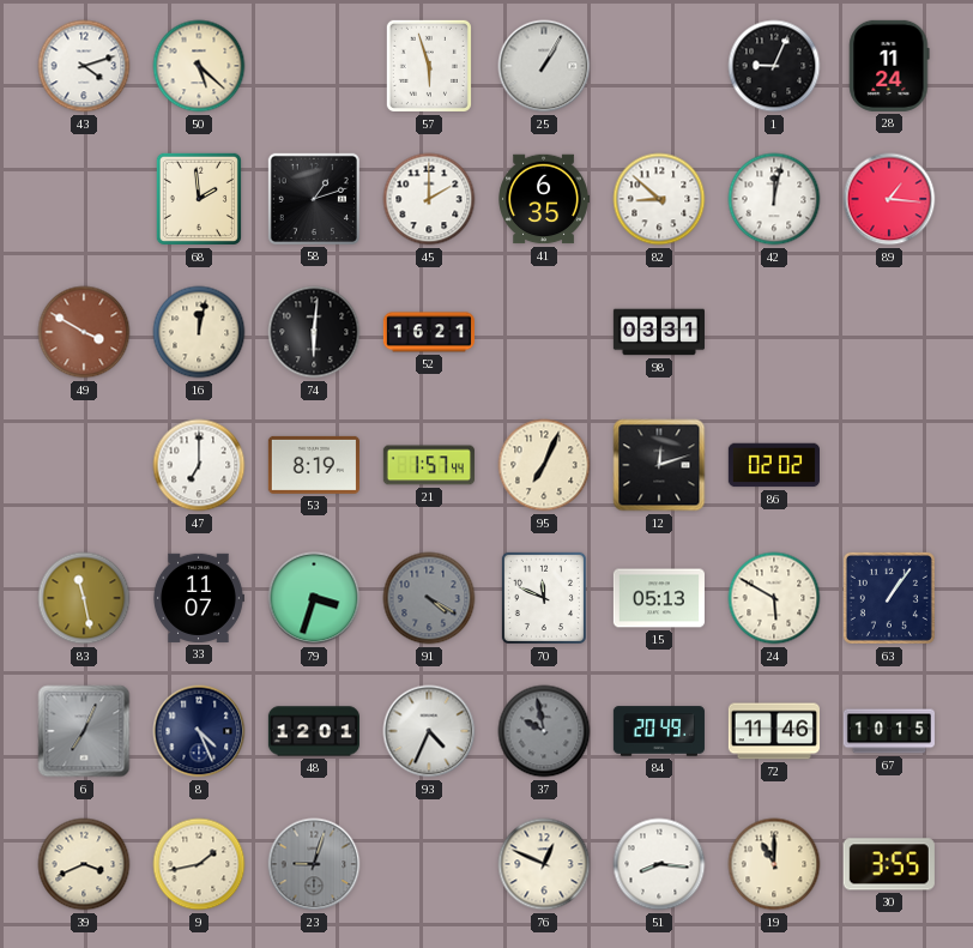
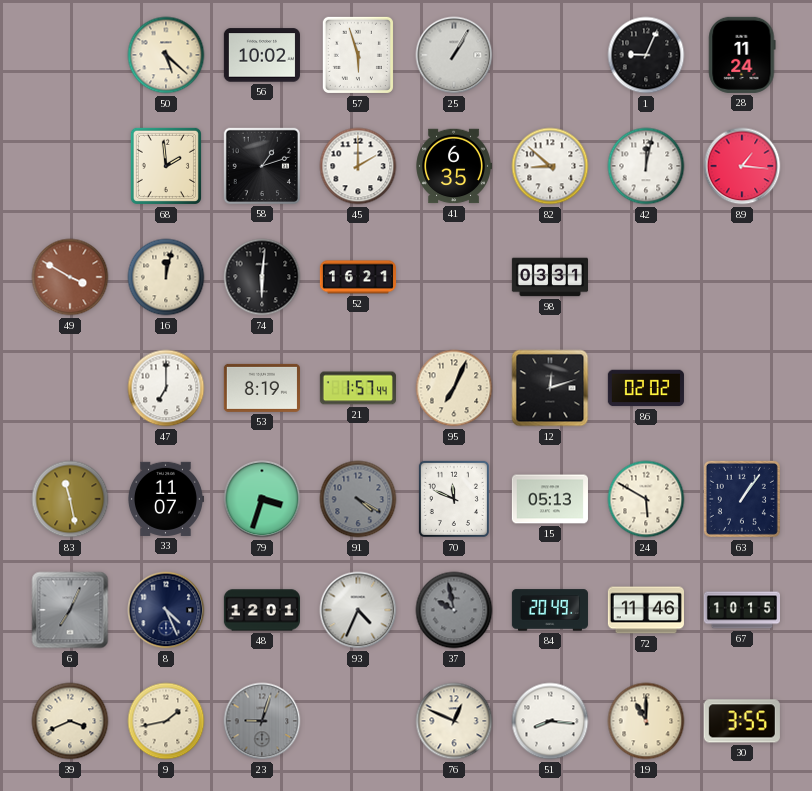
43: 4:12 -> none
56: none -> 10:02
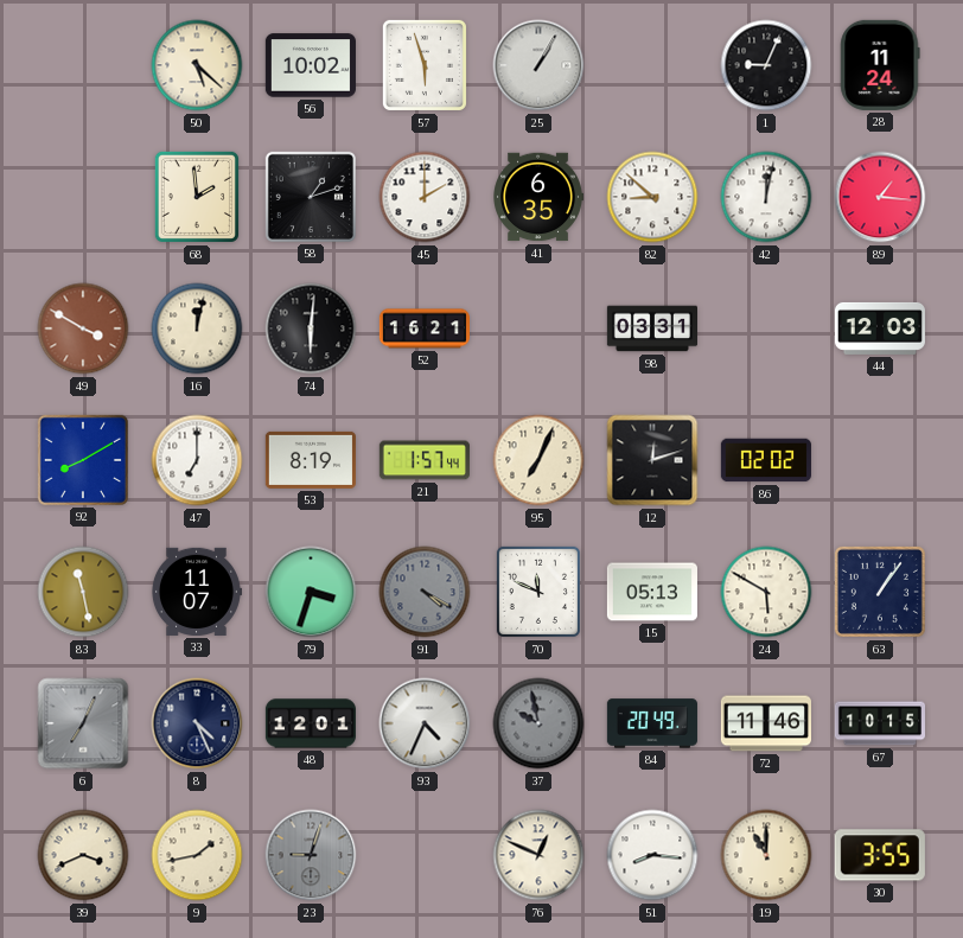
44: none -> 12:03
92: none -> 8:10
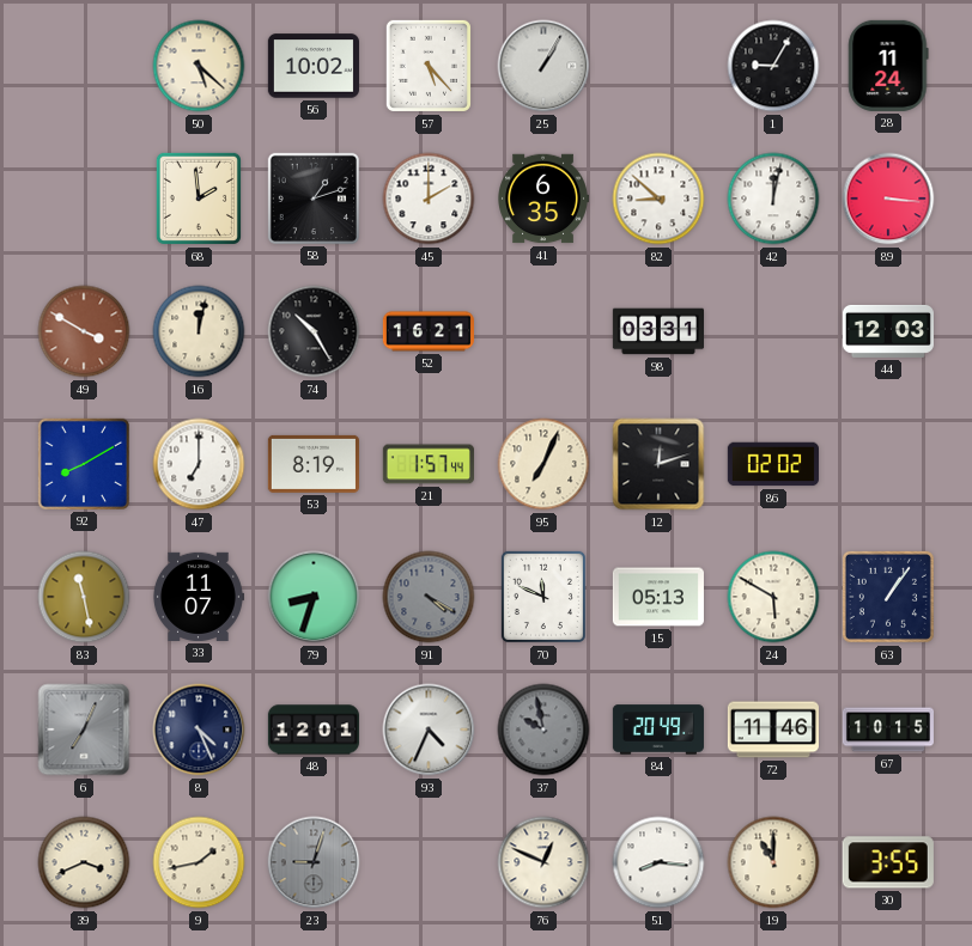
57: 5:57 -> 5:23
1: 9:04 -> 9:05
89: 1:16 -> 3:16
74: 6:01 -> 10:25
79: 3:33 -> 8:33
